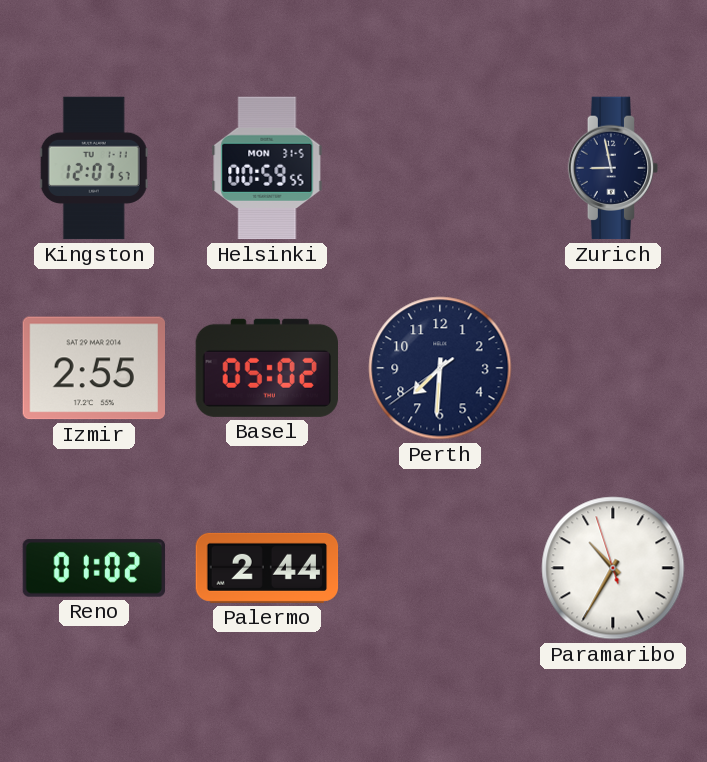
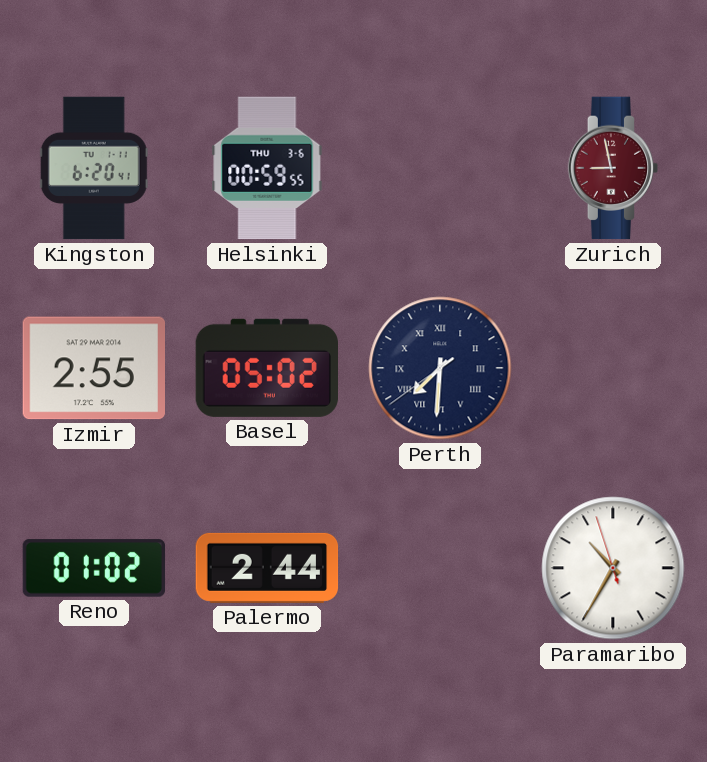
Kingston: 12:07 -> 6:20
Helsinki date: MON 31-5 -> THU 3-6
Zurich dial: navy -> burgundy
Perth numerals: Arabic -> Roman
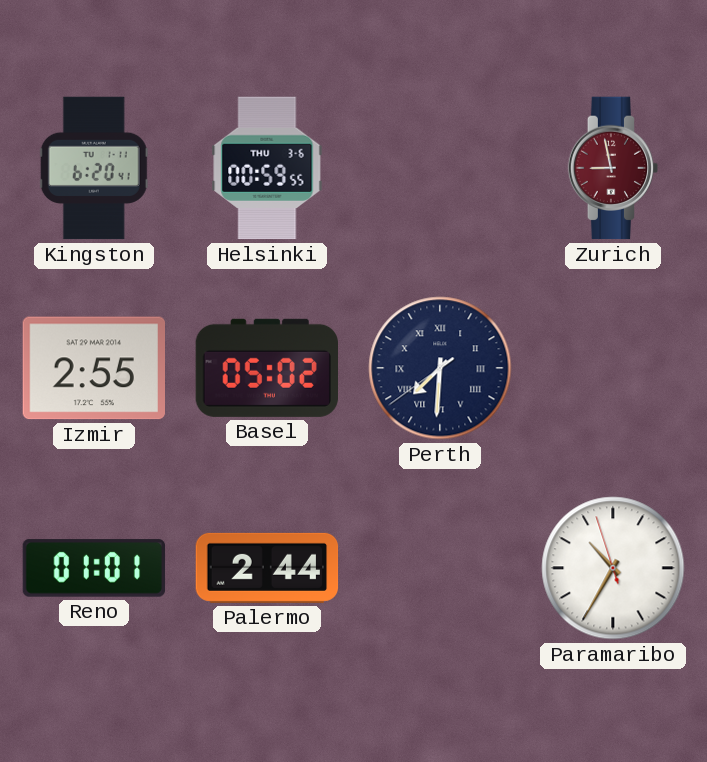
Reno: 01:02 -> 01:01
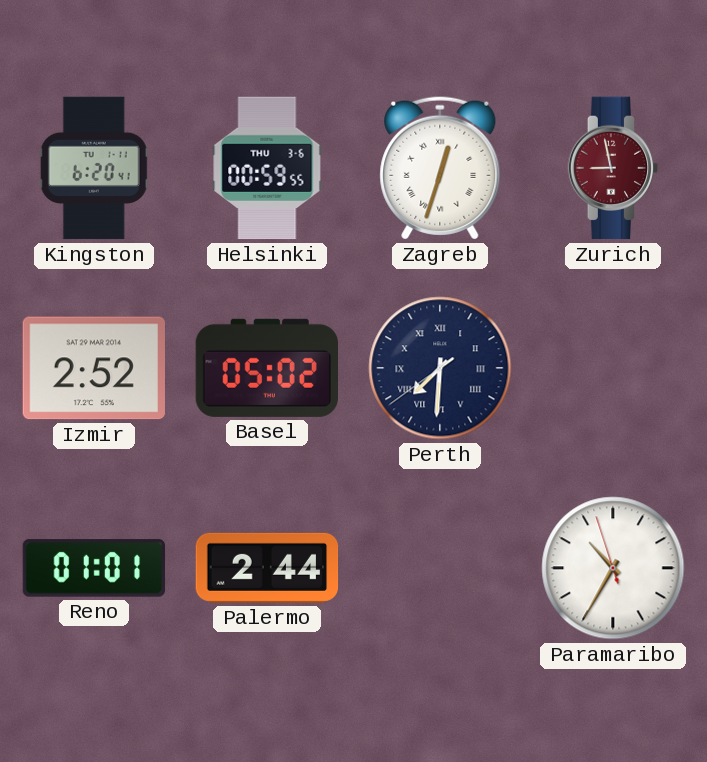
Zagreb: none -> 12:33
Izmir: 2:55 -> 2:52
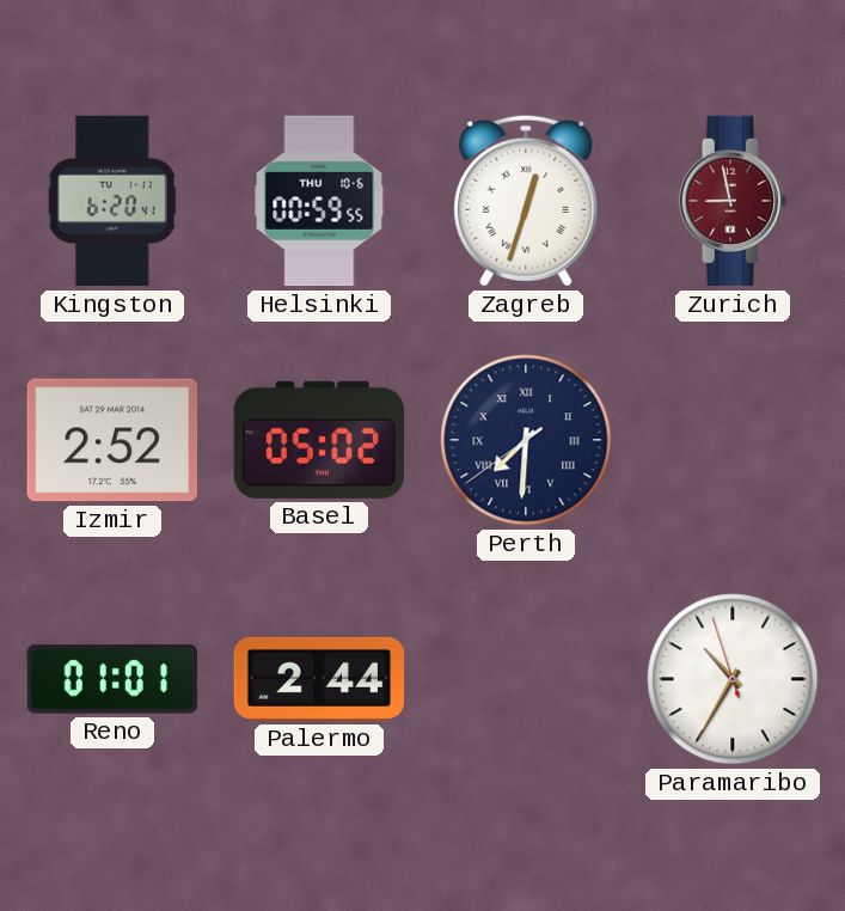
Helsinki date: THU 3-6 -> THU 10-6
